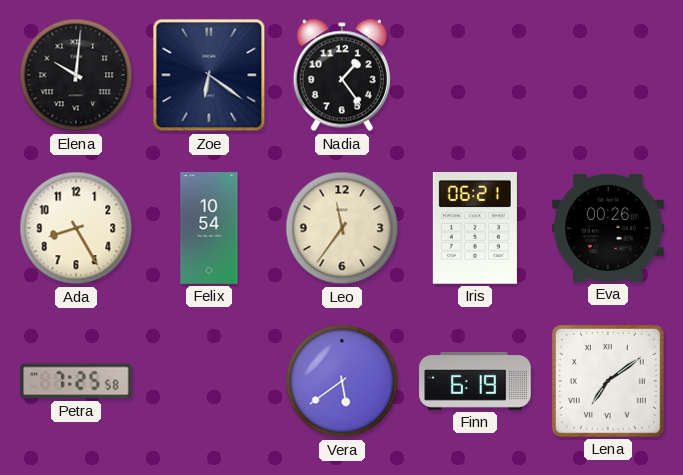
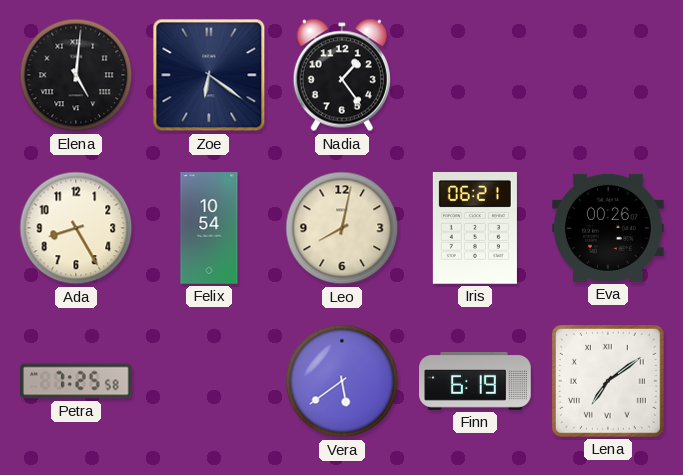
Elena: 10:01 -> 5:01
Leo: 11:36 -> 8:02
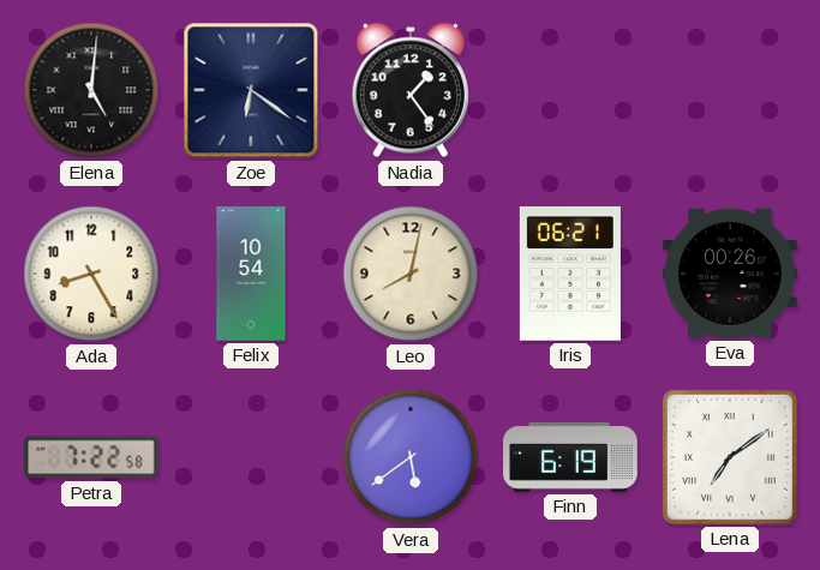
Petra: 7:25 -> 7:22
